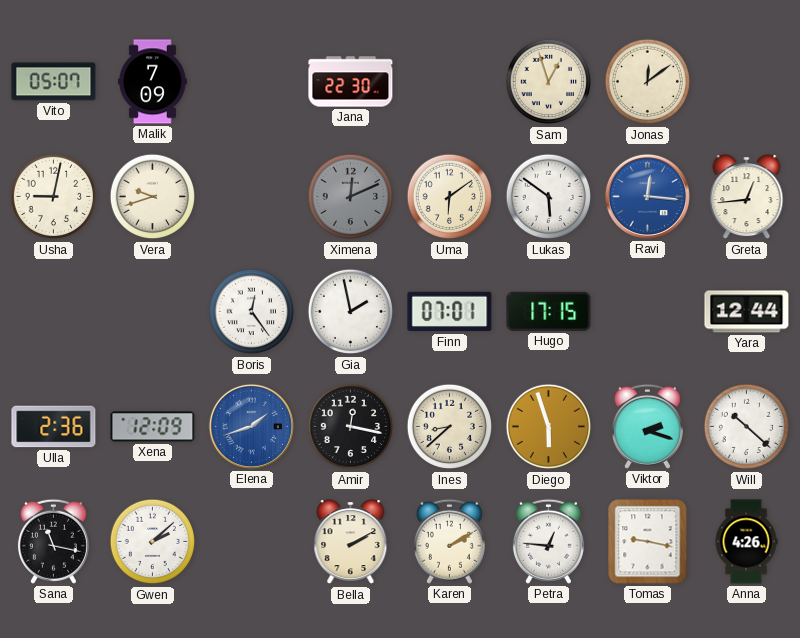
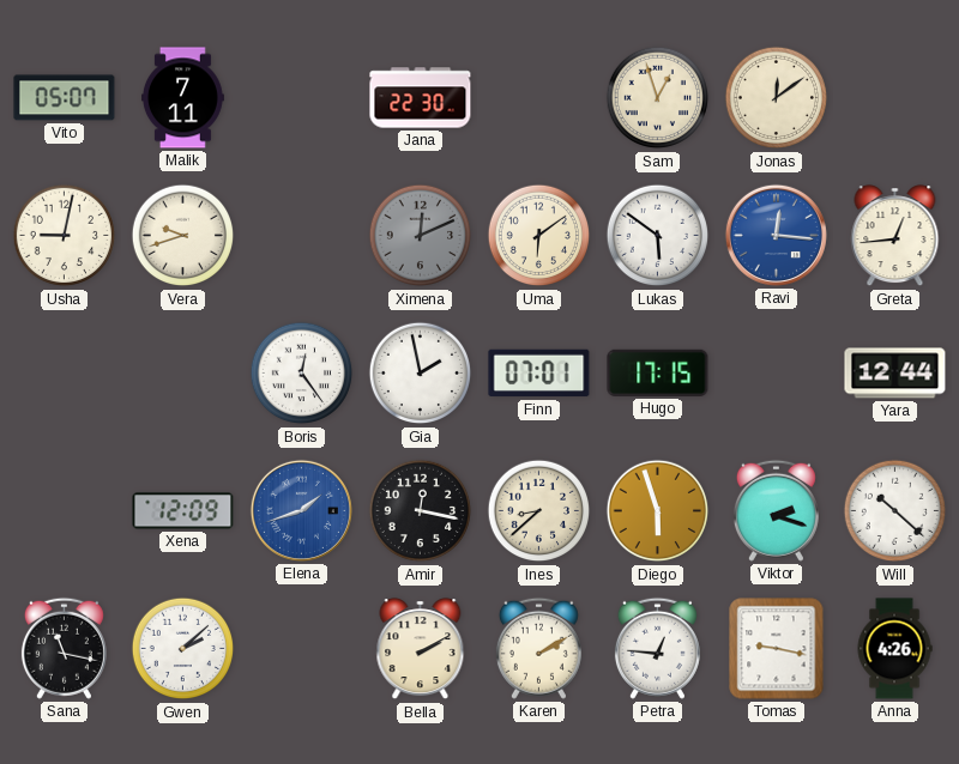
Malik: 7:09 -> 7:11
Ulla: 2:36 -> none
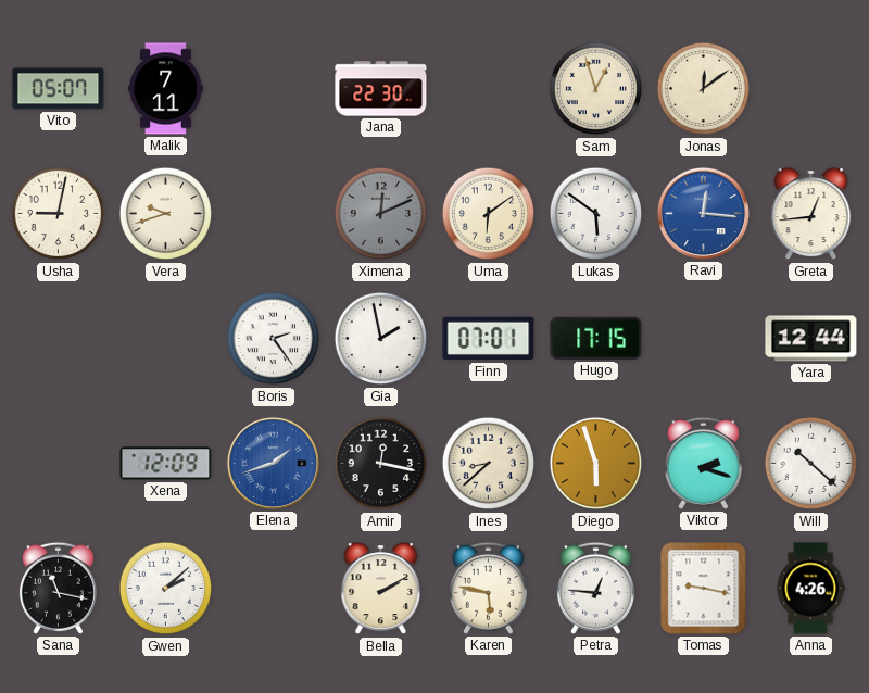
Boris: 12:24 -> 2:24
Karen: 2:10 -> 5:47
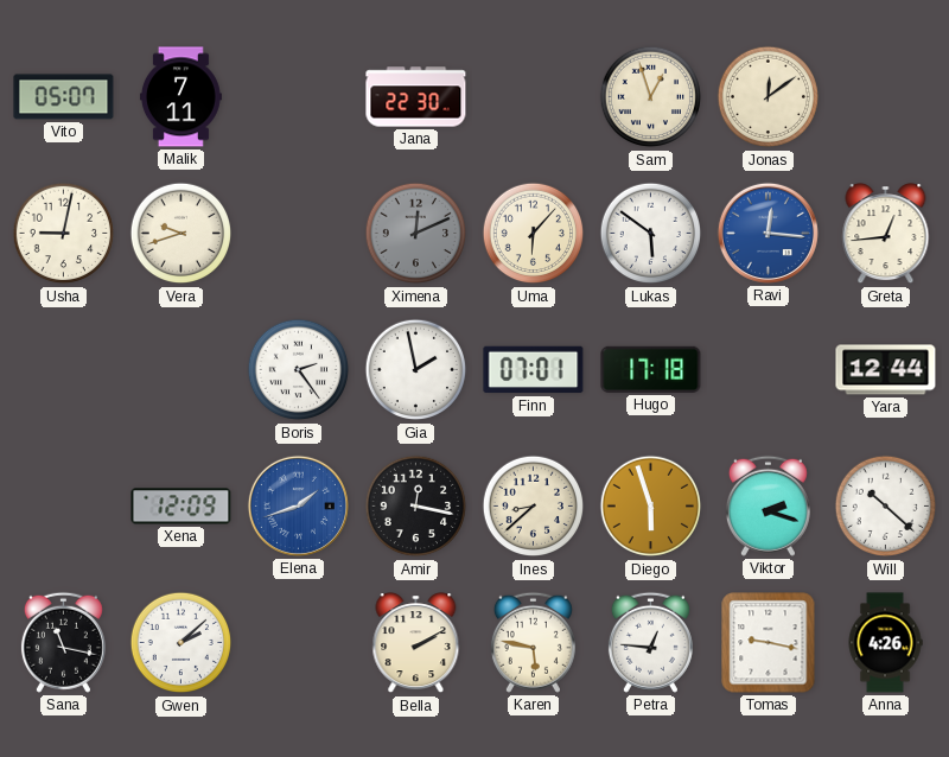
Uma: 6:09 -> 6:07
Hugo: 17:15 -> 17:18
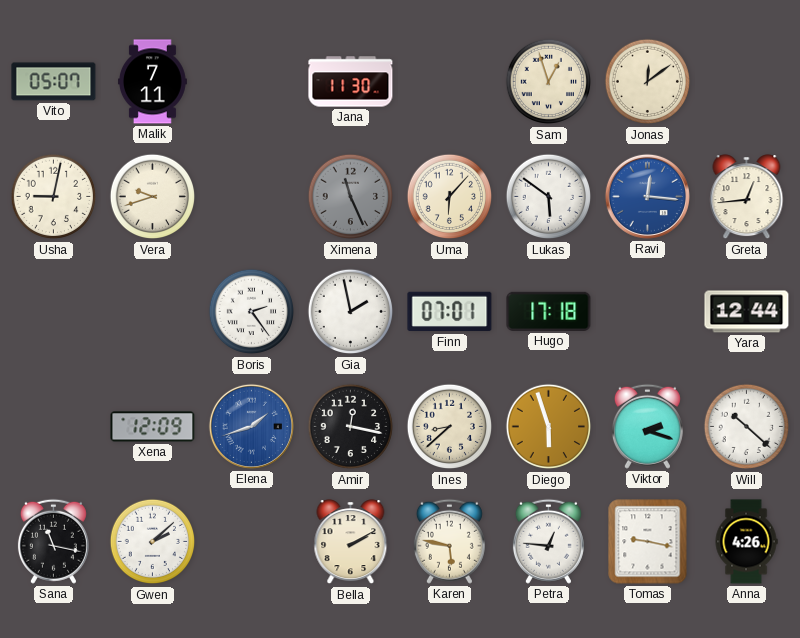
Jana: 22:30 -> 11:30
Ximena: 12:11 -> 11:26
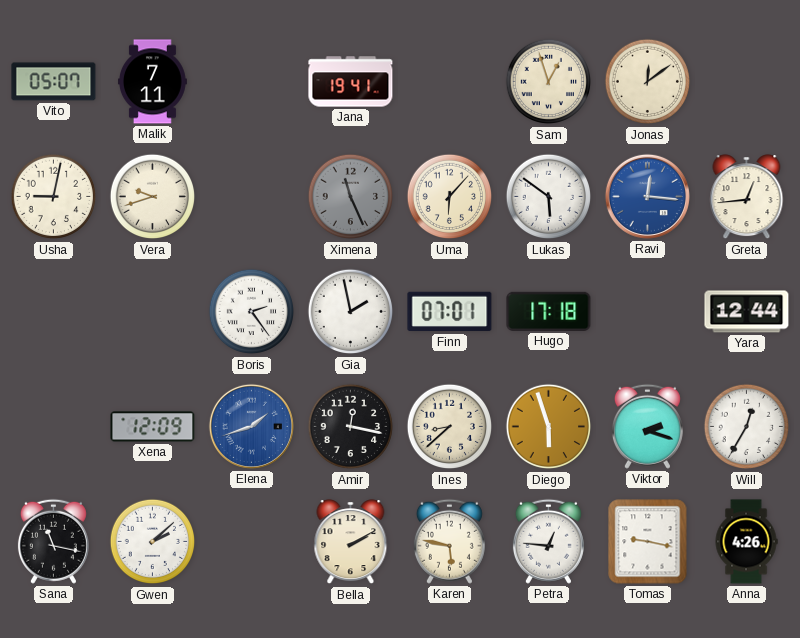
Jana: 11:30 -> 19:41
Will: 10:22 -> 12:35
